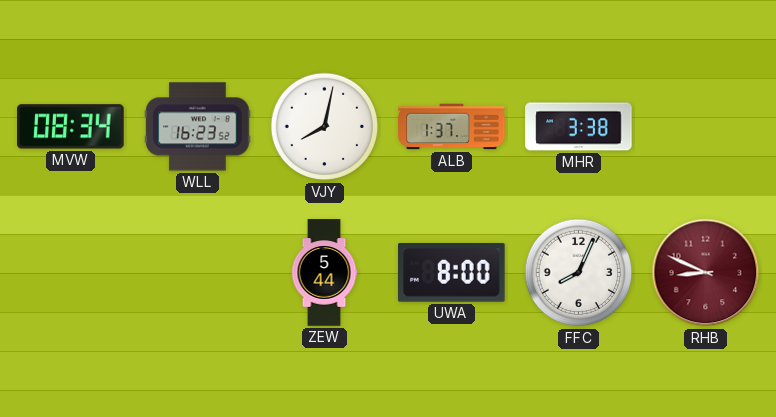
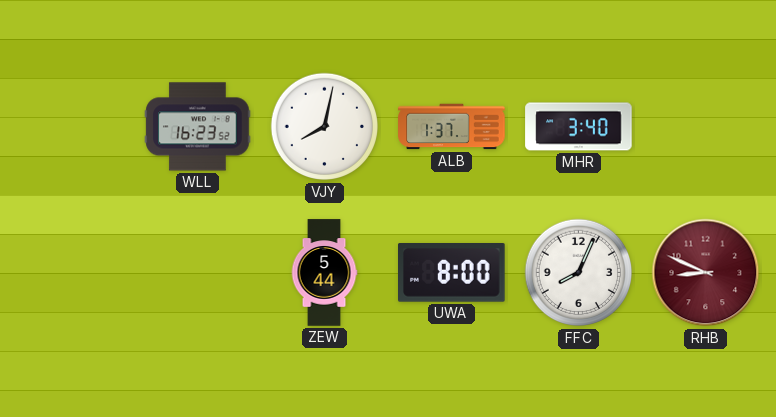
MVW: 08:34 -> none
MHR: 3:38 -> 3:40
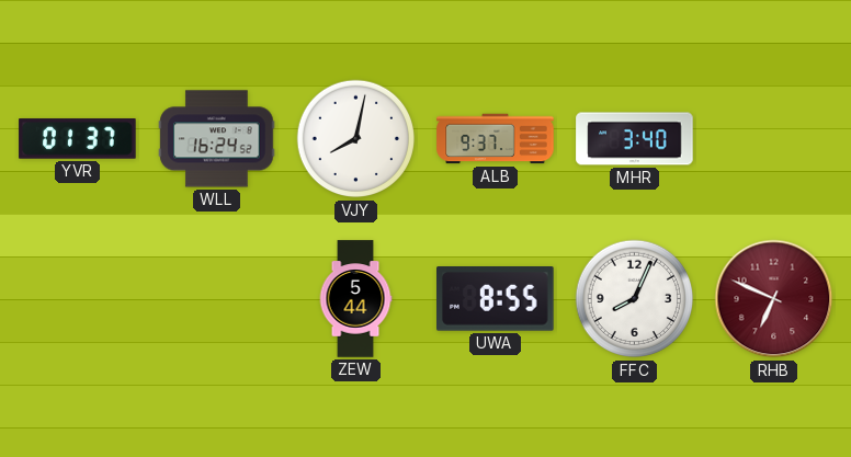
YVR: none -> 01:37
WLL: 16:23 -> 16:24
ALB: 1:37 -> 9:37
UWA: 8:00 -> 8:55
RHB: 8:49 -> 6:49
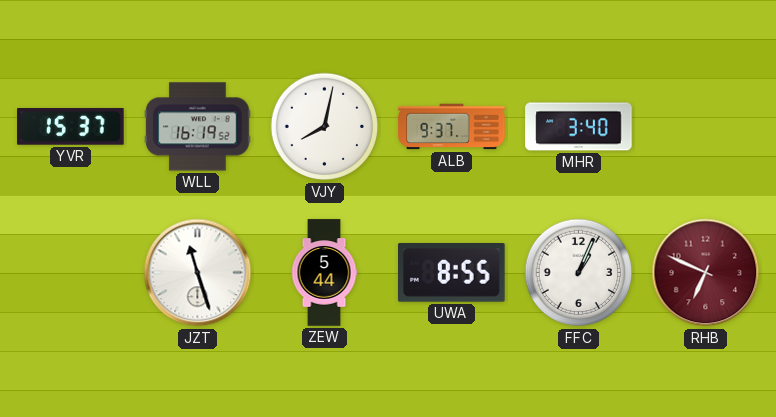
YVR: 01:37 -> 15:37
WLL: 16:24 -> 16:19
JZT: none -> 11:27
FFC: 8:04 -> 1:04
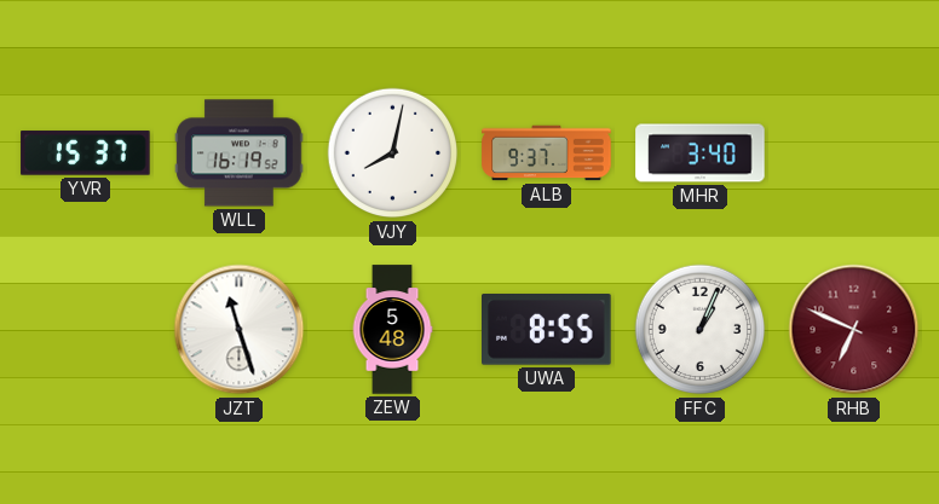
ZEW: 5:44 -> 5:48
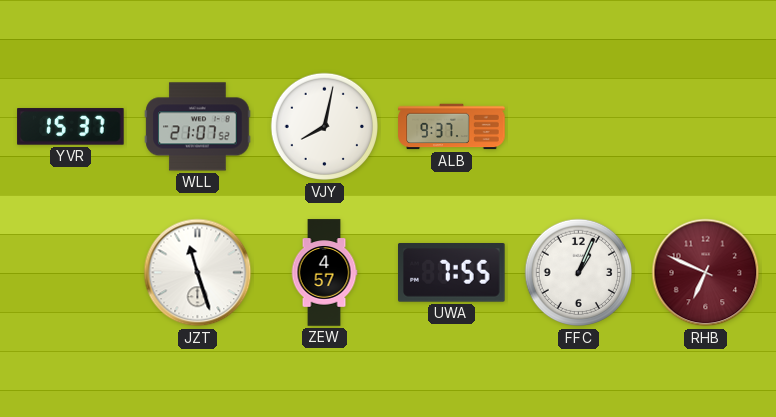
WLL: 16:19 -> 21:07
MHR: 3:40 -> none
ZEW: 5:48 -> 4:57
UWA: 8:55 -> 7:55
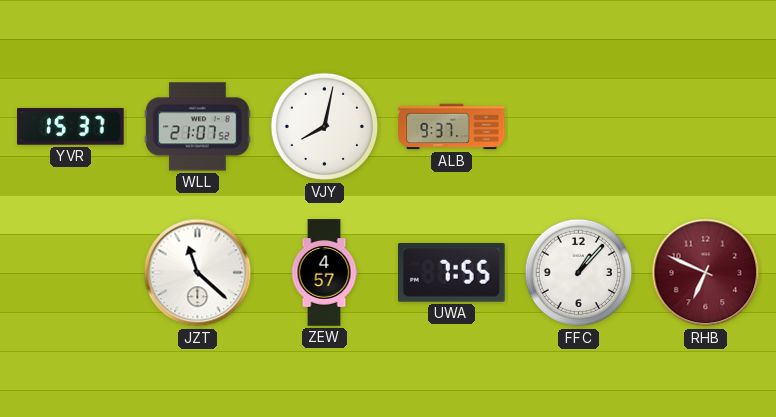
JZT: 11:27 -> 11:22
FFC: 1:04 -> 1:07
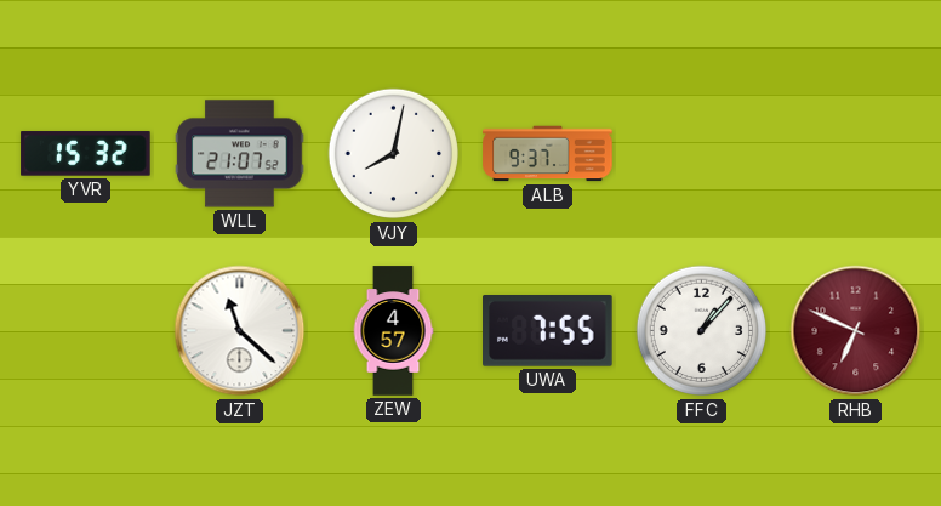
YVR: 15:37 -> 15:32
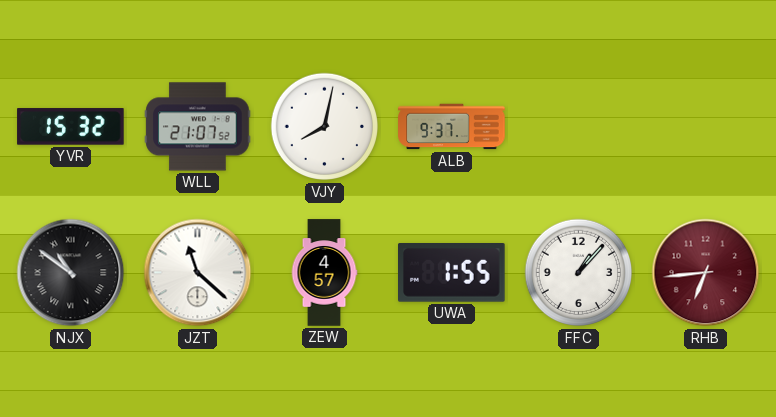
NJX: none -> 10:51
UWA: 7:55 -> 1:55
RHB: 6:49 -> 6:44
